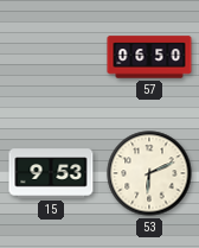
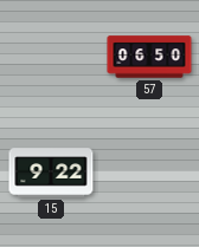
15: 9:53 -> 9:22
53: 6:11 -> none
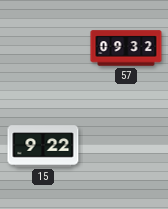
57: 06:50 -> 09:32
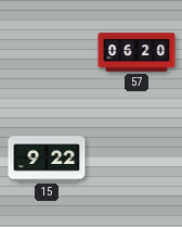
57: 09:32 -> 06:20
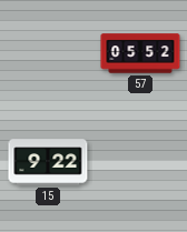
57: 06:20 -> 05:52
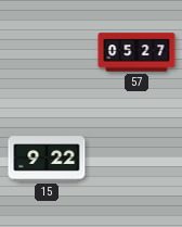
57: 05:52 -> 05:27
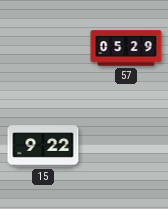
57: 05:27 -> 05:29
